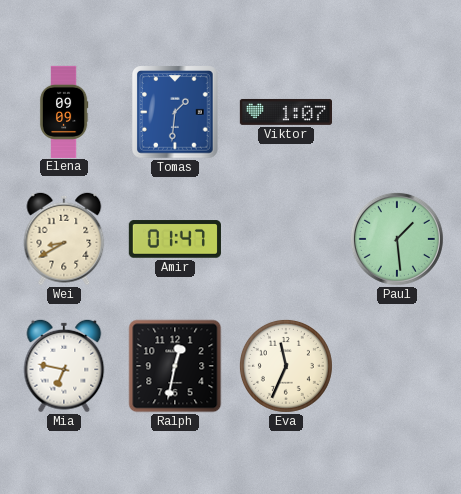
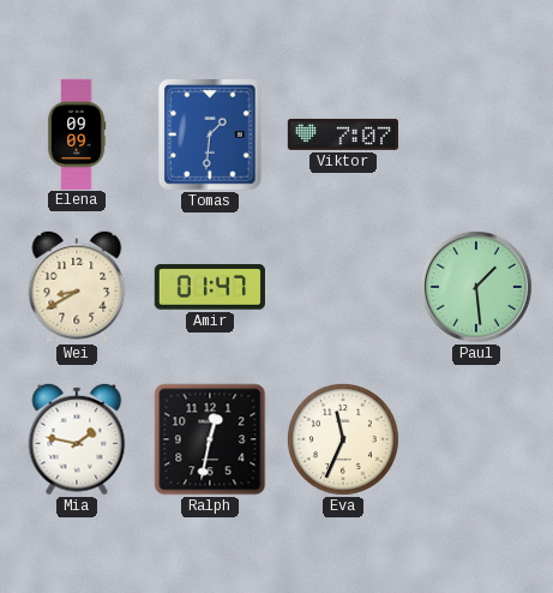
Viktor: 1:07 -> 7:07
Mia: 6:47 -> 1:47
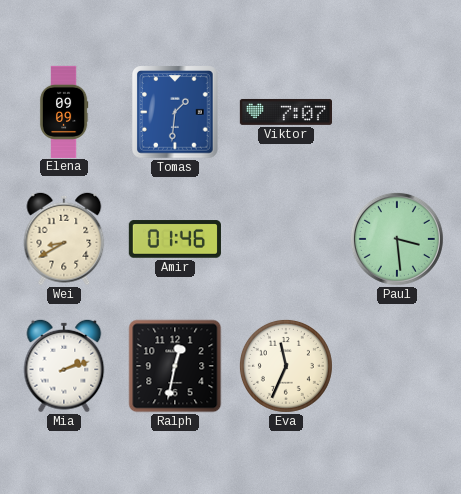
Amir: 01:47 -> 01:46
Paul: 1:29 -> 3:29
Mia: 1:47 -> 2:12
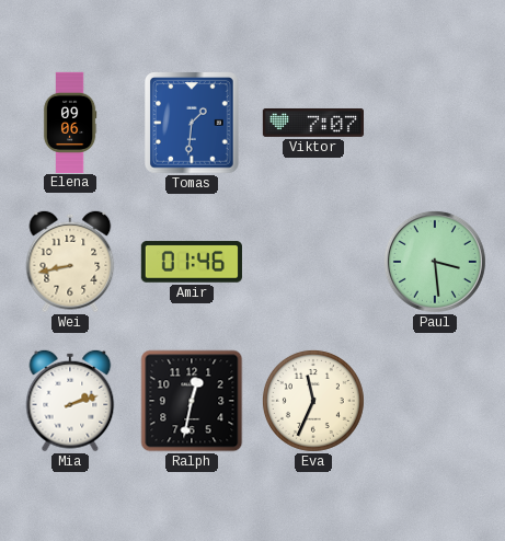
Elena: 09:09 -> 09:06
Wei: 8:40 -> 8:43
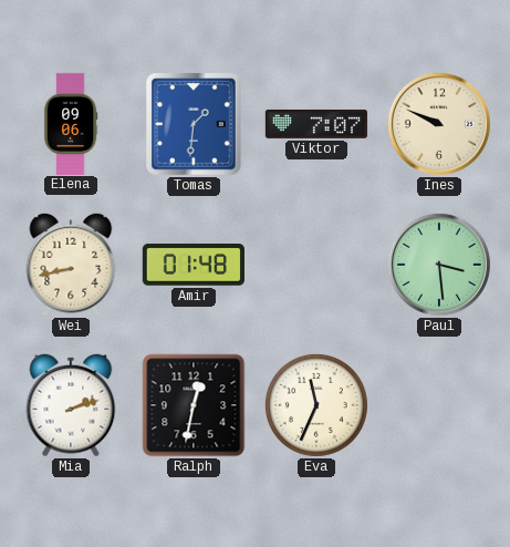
Ines: none -> 9:49
Amir: 01:46 -> 01:48
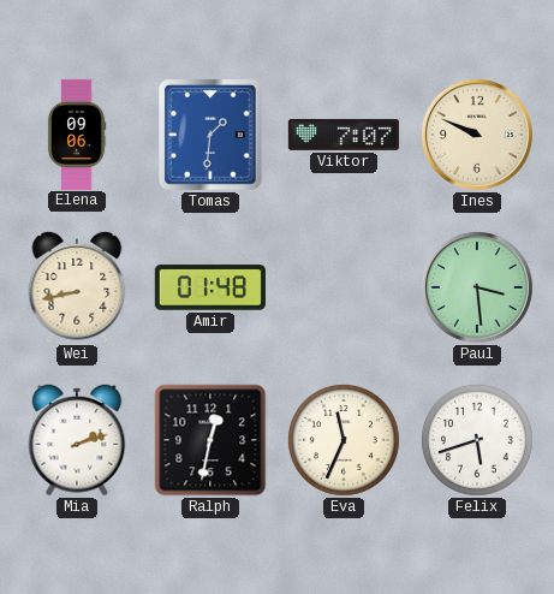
Felix: none -> 5:42
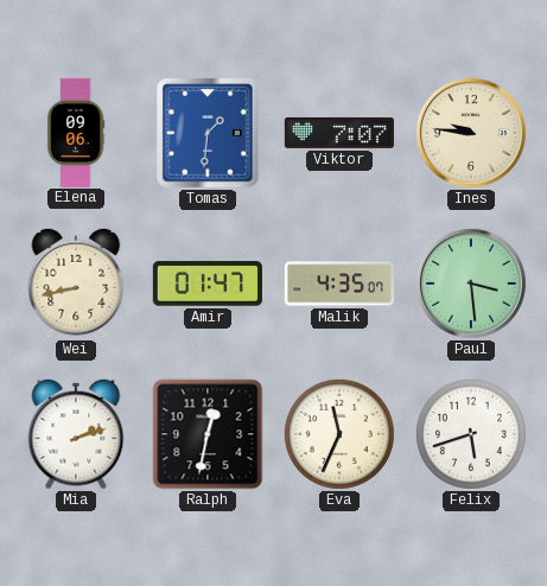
Ines: 9:49 -> 9:46
Amir: 01:48 -> 01:47
Malik: none -> 4:35
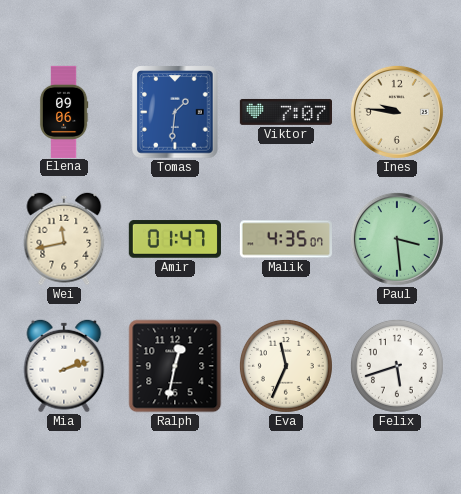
Wei: 8:43 -> 11:43
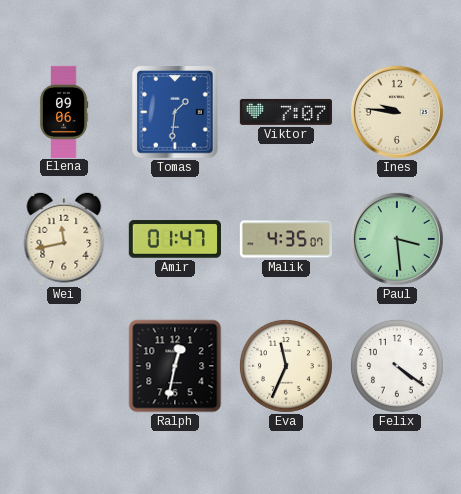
Mia: 2:12 -> none
Felix: 5:42 -> 4:21
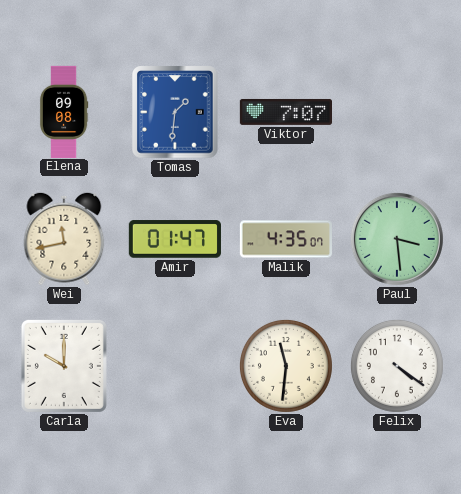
Elena: 09:06 -> 09:08
Ines: 9:46 -> none
Carla: none -> 10:00
Ralph: 12:32 -> none
Eva: 11:34 -> 11:31
